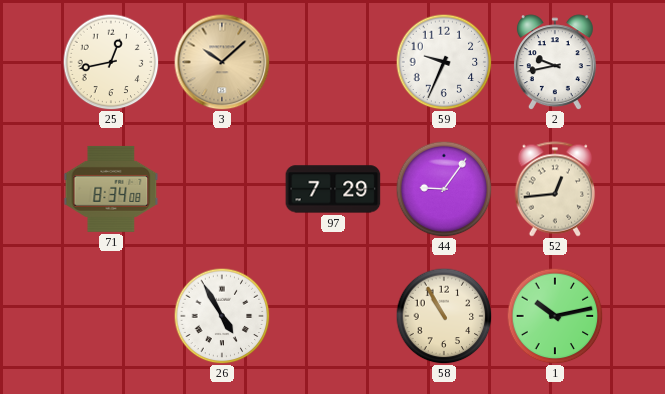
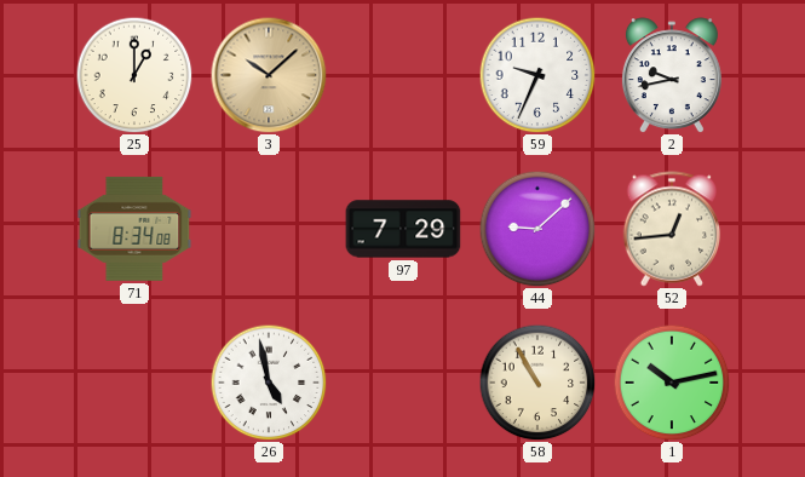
25: 12:43 -> 1:00
44: 9:06 -> 9:08
26: 4:55 -> 4:58
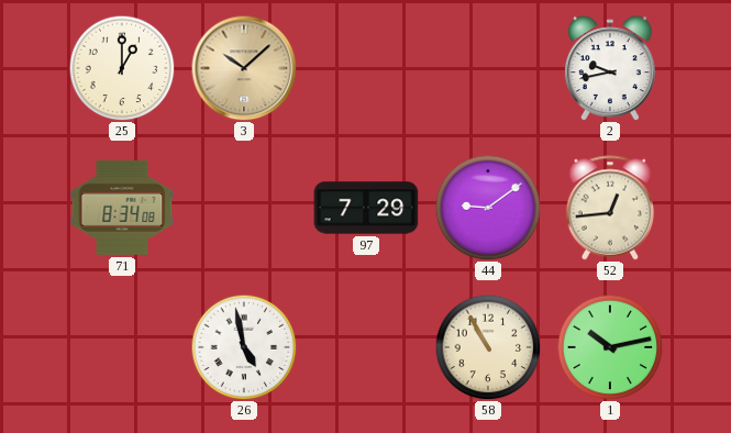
59: 9:34 -> none
44: 9:08 -> 9:09
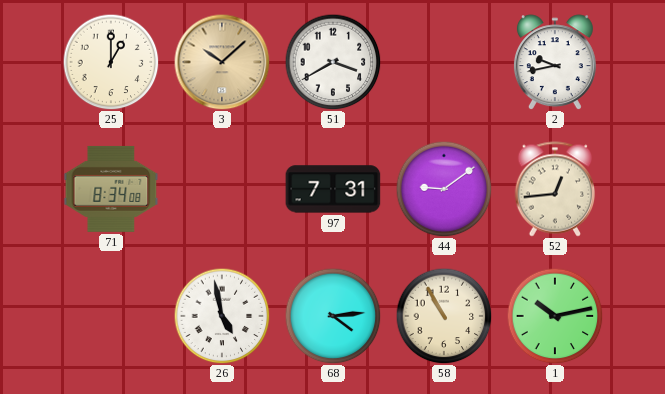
51: none -> 3:40
97: 7:29 -> 7:31
68: none -> 4:14
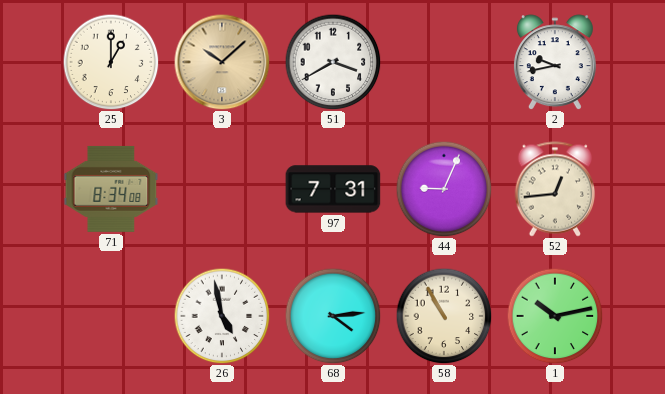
44: 9:09 -> 9:04
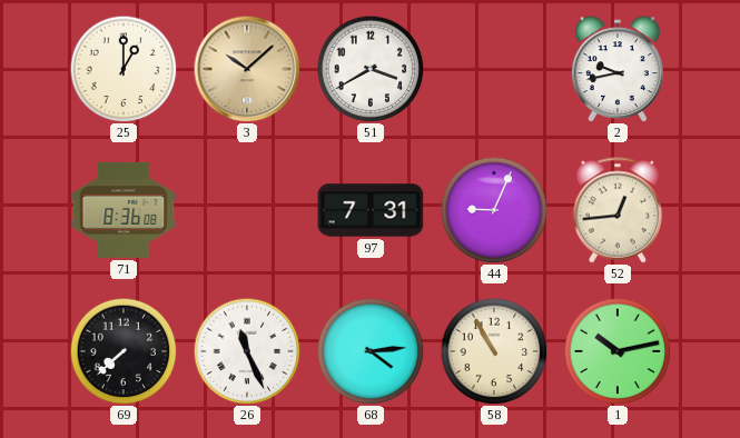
71: 8:34 -> 8:36
69: none -> 7:38
26: 4:58 -> 11:26
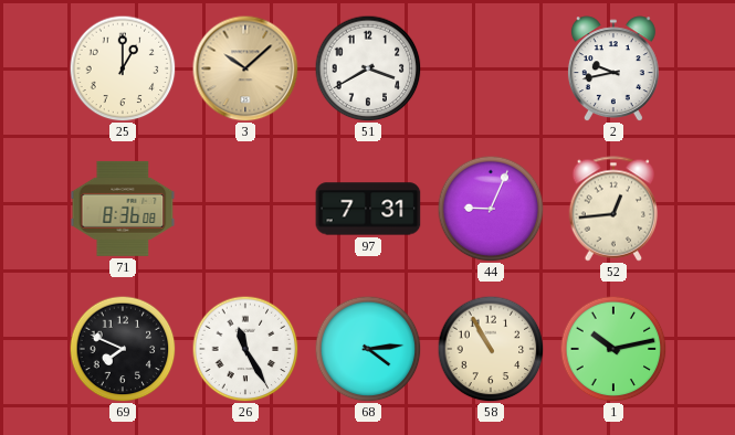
69: 7:38 -> 7:49
26: 11:26 -> 11:25
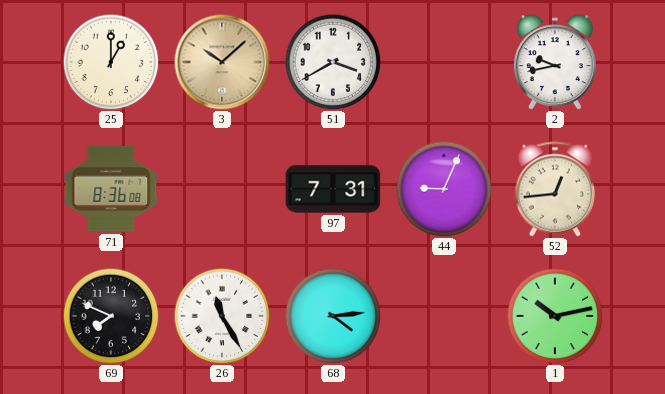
58: 10:55 -> none
